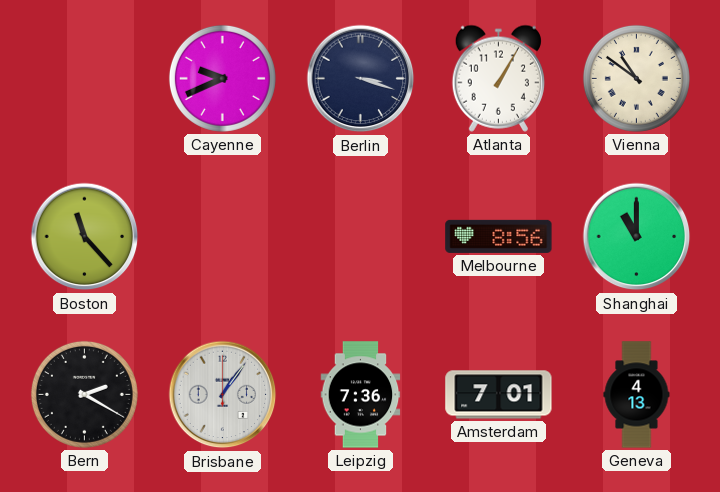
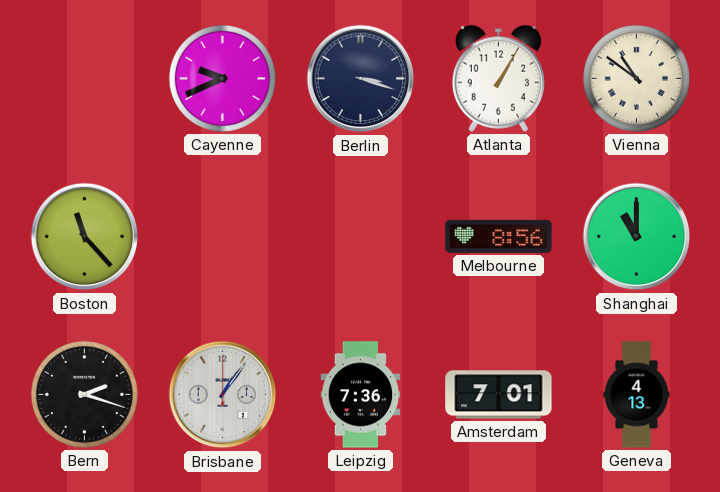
Bern: 2:20 -> 2:18
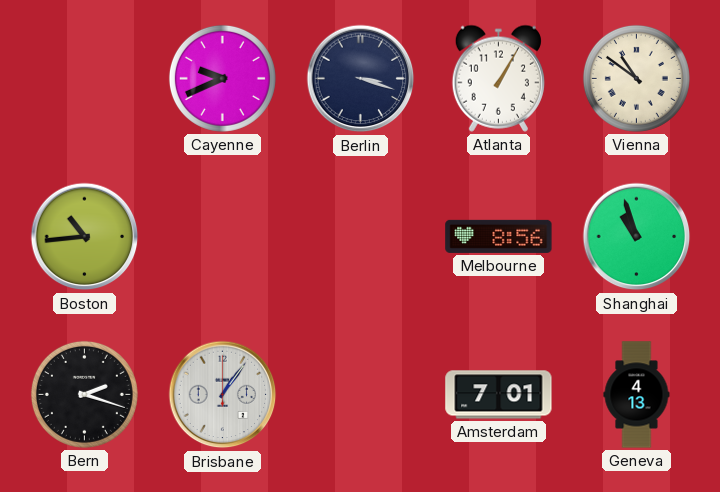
Boston: 11:23 -> 10:44
Shanghai: 11:00 -> 10:57
Leipzig: 7:36 -> none
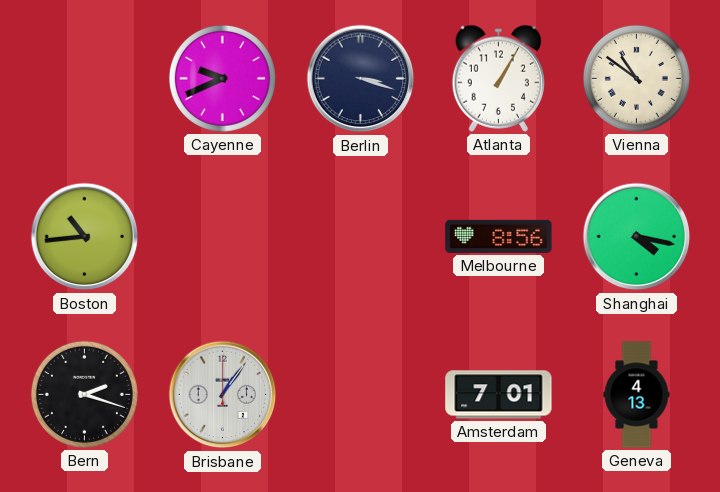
Shanghai: 10:57 -> 4:17
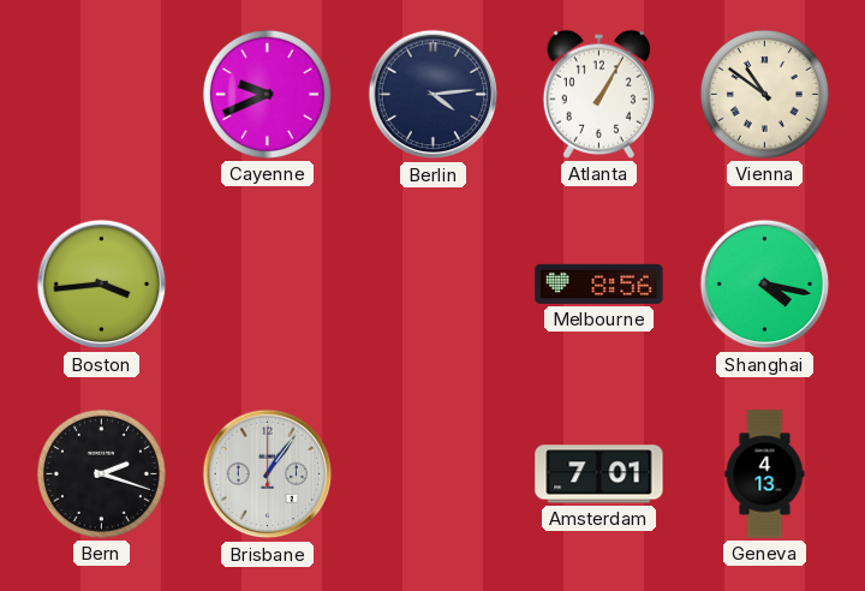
Berlin: 3:18 -> 4:14
Boston: 10:44 -> 3:44
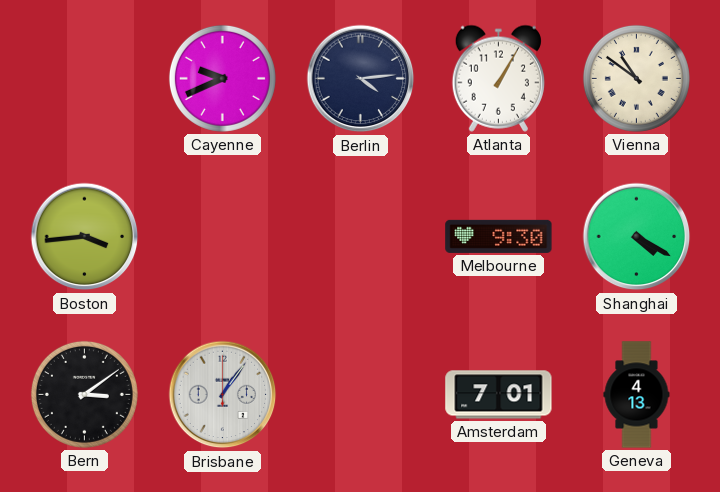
Melbourne: 8:56 -> 9:30
Shanghai: 4:17 -> 4:20
Bern: 2:18 -> 3:09
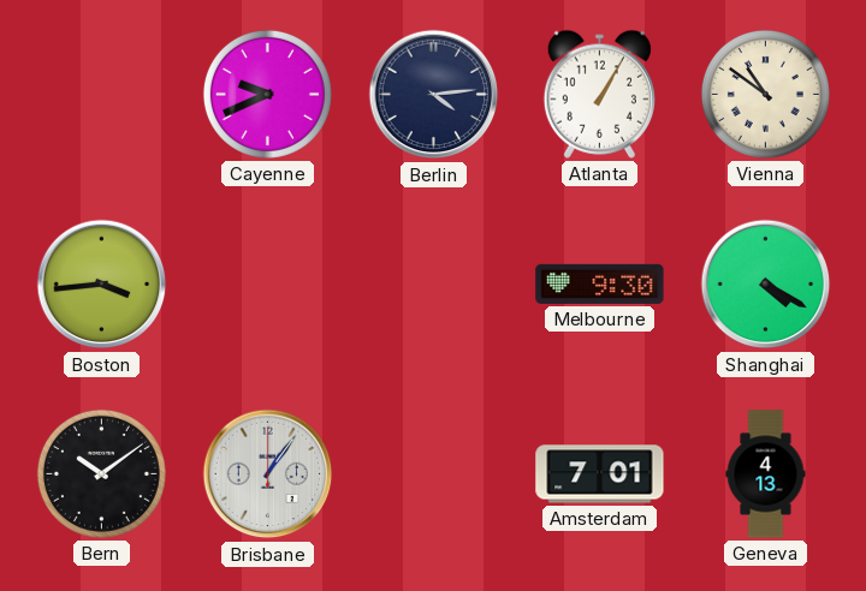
Bern: 3:09 -> 10:09
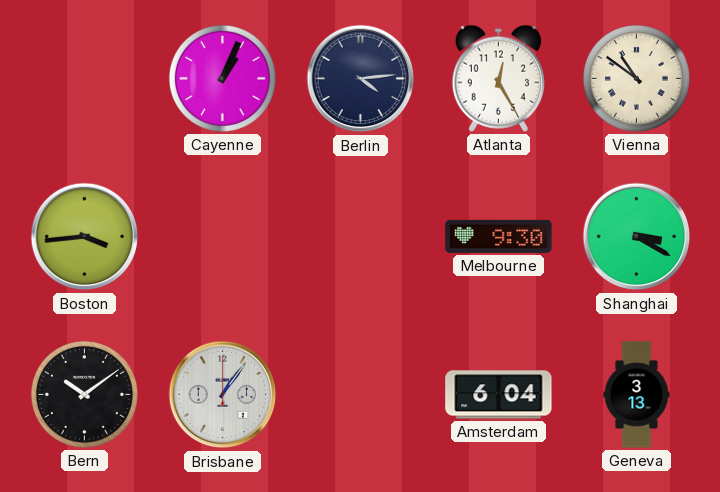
Cayenne: 9:41 -> 1:04
Atlanta: 1:05 -> 12:25
Shanghai: 4:20 -> 3:20
Amsterdam: 7:01 -> 6:04
Geneva: 4:13 -> 3:13
